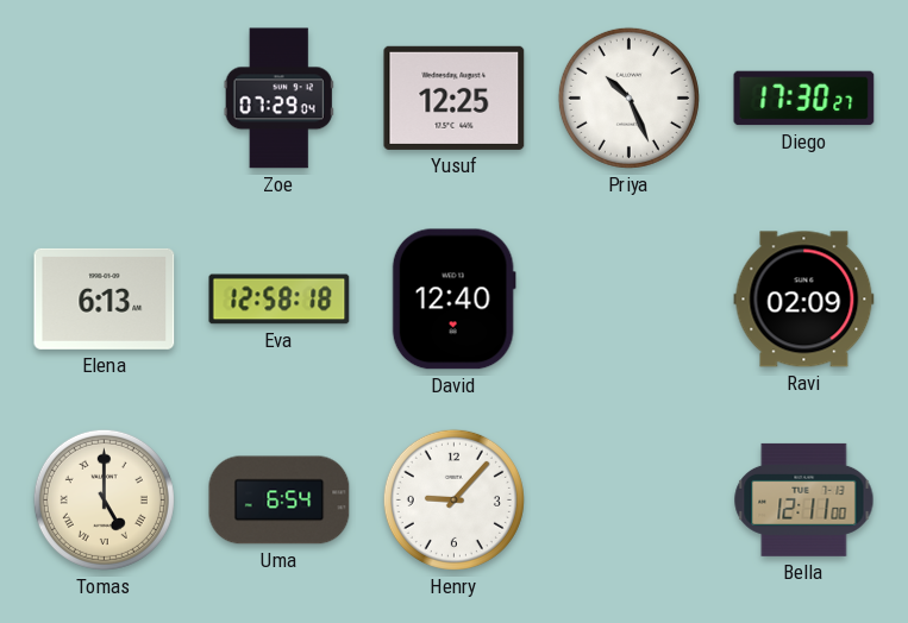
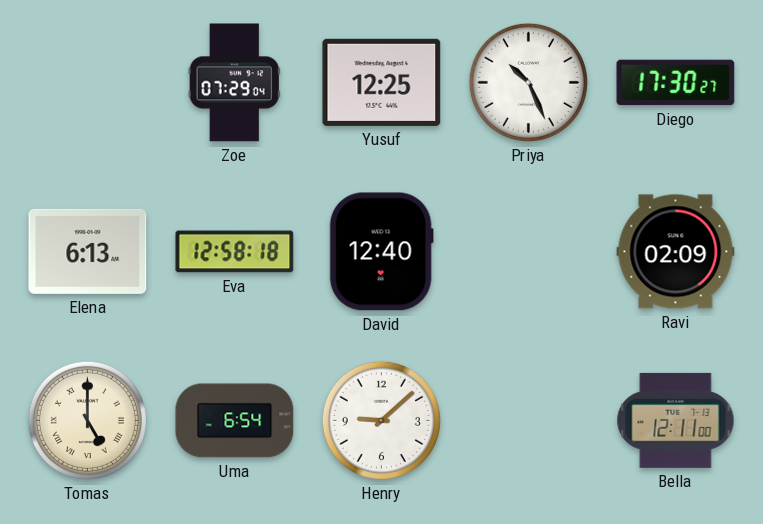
Henry: 9:07 -> 9:08
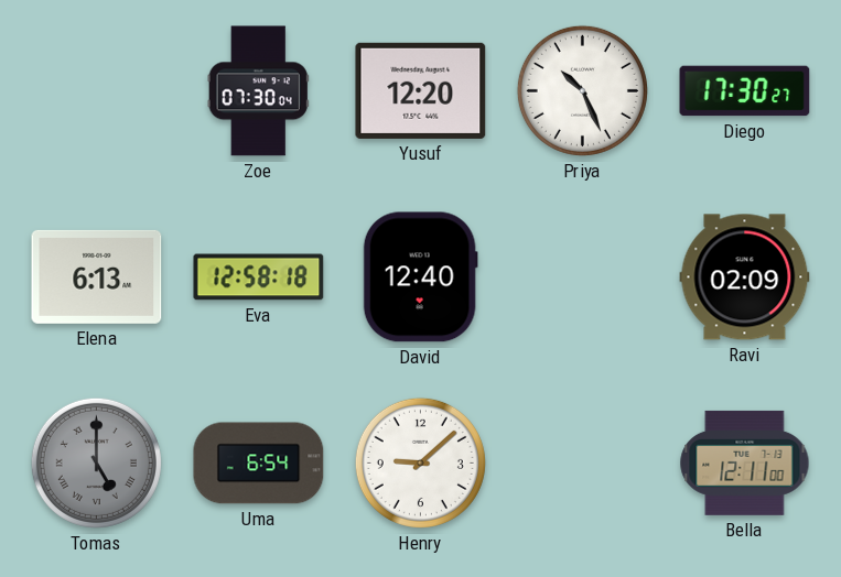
Zoe: 07:29 -> 07:30
Yusuf: 12:25 -> 12:20
Tomas dial: cream -> grey
